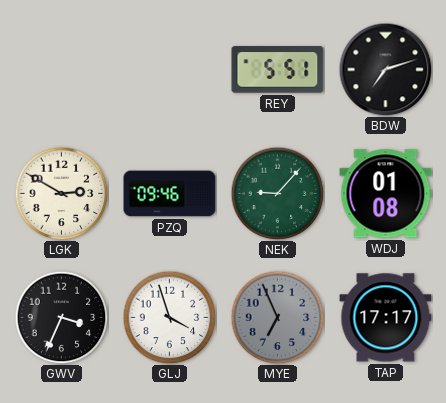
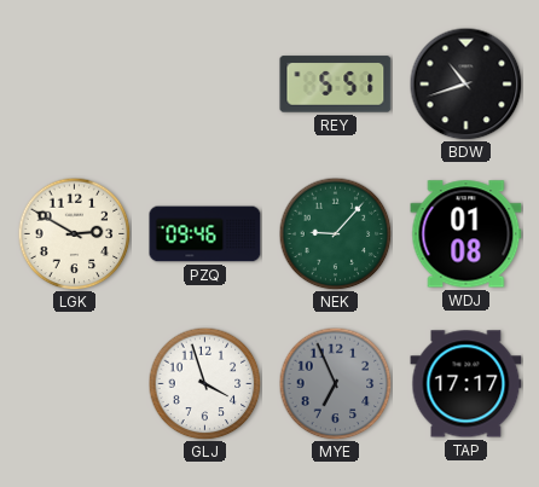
BDW: 7:12 -> 10:42
GWV: 3:34 -> none
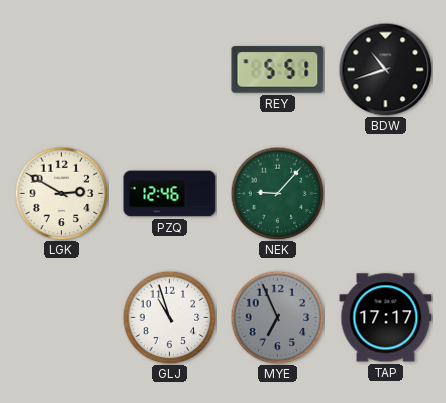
PZQ: 09:46 -> 12:46
WDJ: 01:08 -> none
GLJ: 3:57 -> 10:57
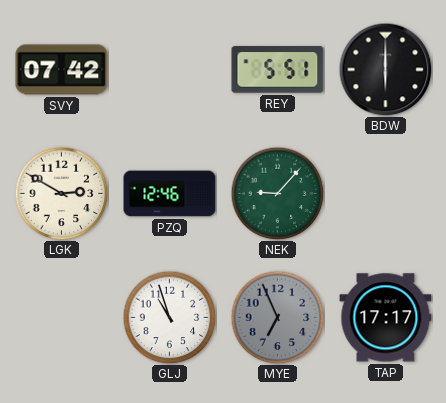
SVY: none -> 07:42
BDW: 10:42 -> 6:00
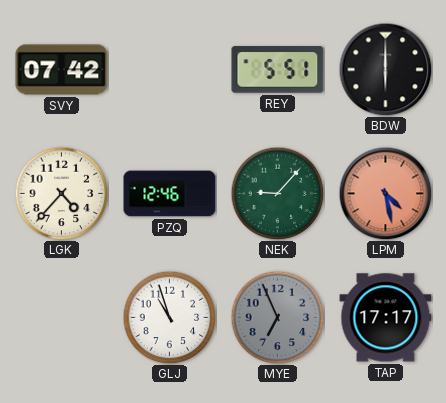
LGK: 2:50 -> 4:37
LPM: none -> 4:28
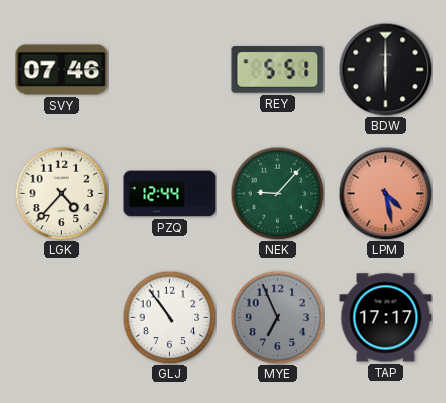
SVY: 07:42 -> 07:46
PZQ: 12:46 -> 12:44
GLJ: 10:57 -> 10:54
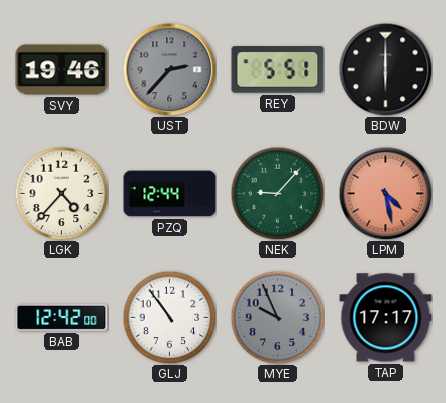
SVY: 07:46 -> 19:46
UST: none -> 2:37
BAB: none -> 12:42
MYE: 6:56 -> 9:56
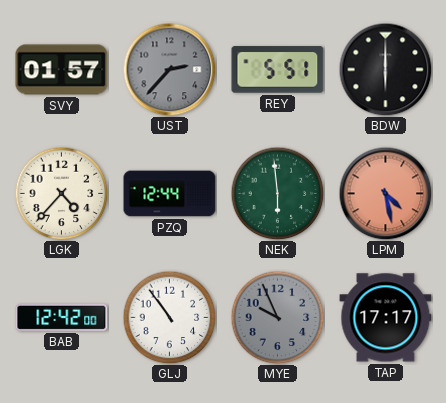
SVY: 19:46 -> 01:57
NEK: 9:07 -> 5:59
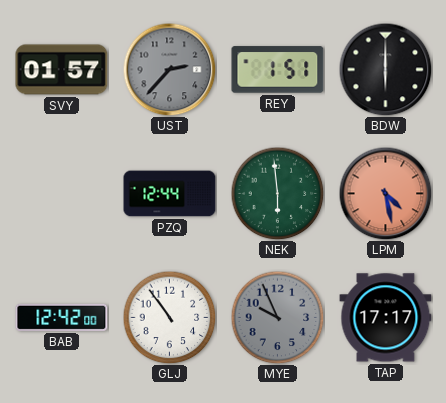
REY: 5:51 -> 1:51
LGK: 4:37 -> none
